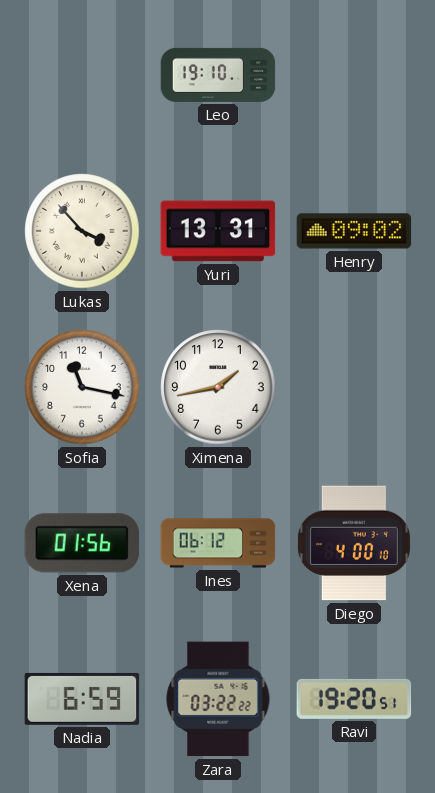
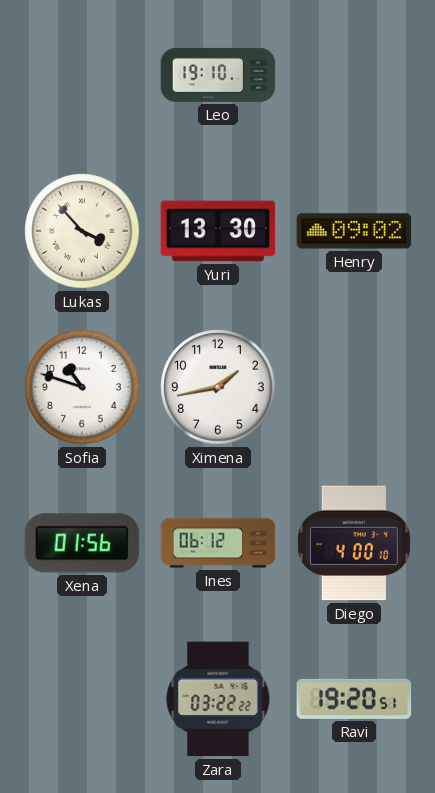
Yuri: 13:31 -> 13:30
Sofia: 11:17 -> 10:48
Nadia: 6:59 -> none
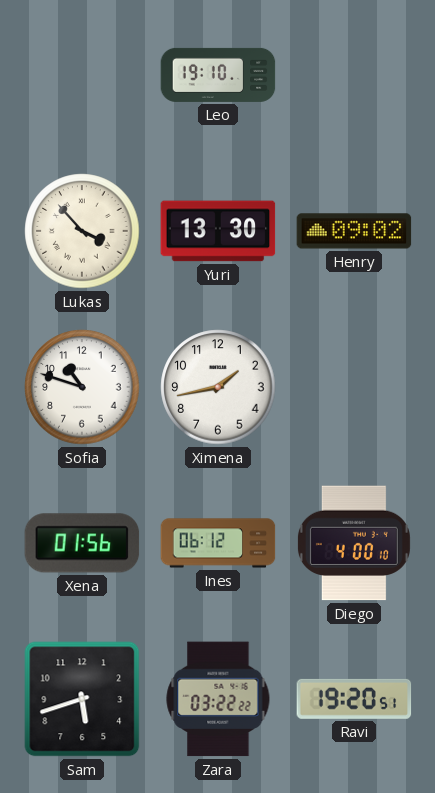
Sam: none -> 5:42
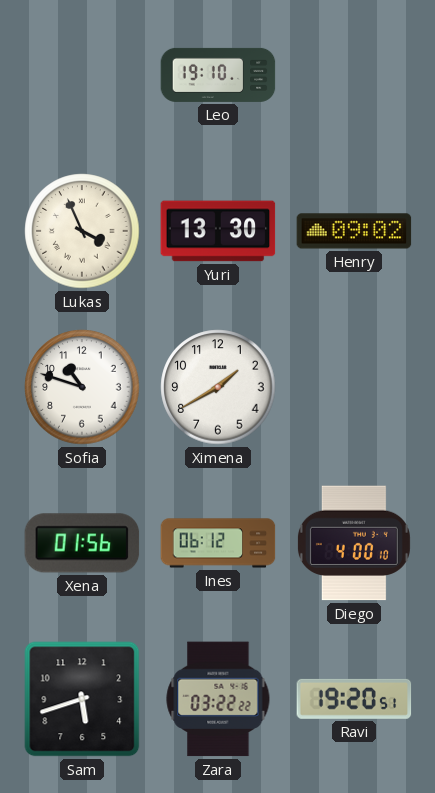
Lukas: 3:53 -> 3:56
Ximena: 1:43 -> 1:40
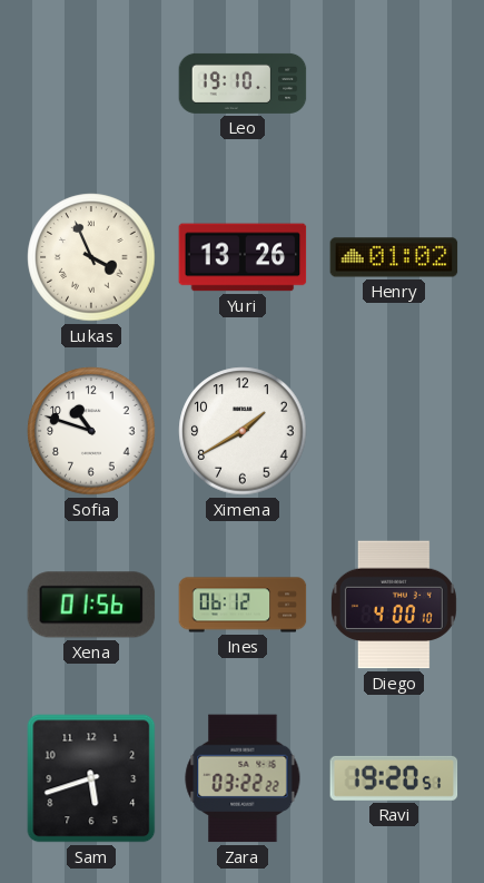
Yuri: 13:30 -> 13:26
Henry: 09:02 -> 01:02
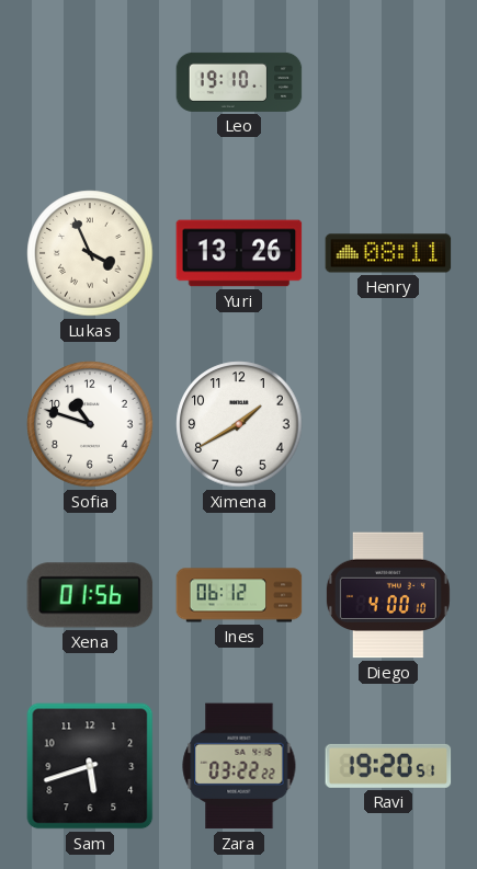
Henry: 01:02 -> 08:11
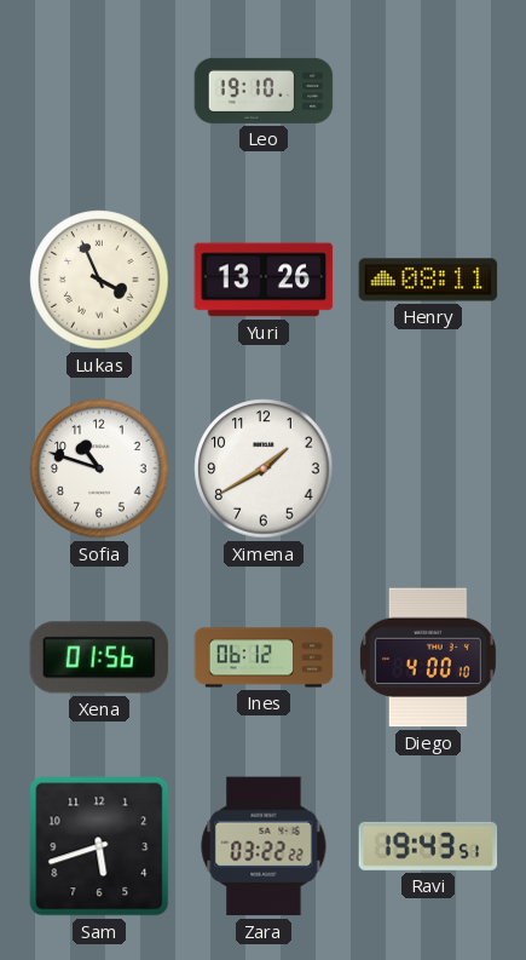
Ravi: 19:20 -> 19:43
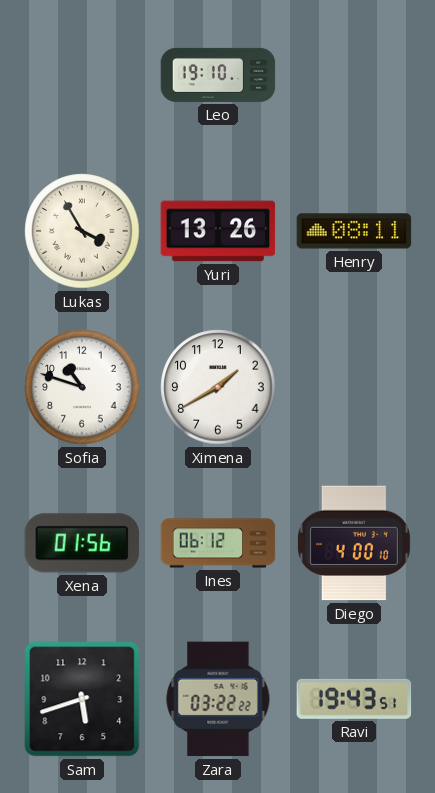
Lukas: 3:56 -> 3:55
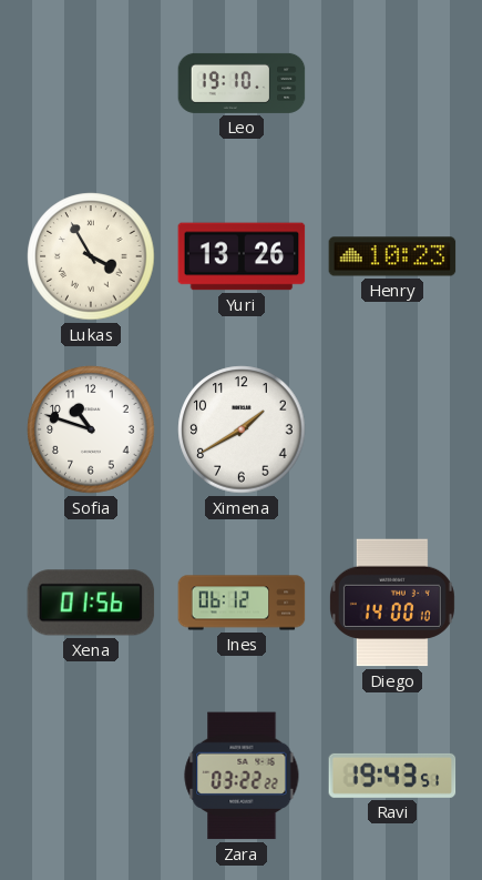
Henry: 08:11 -> 10:23
Diego: 4:00 -> 14:00
Sam: 5:42 -> none
